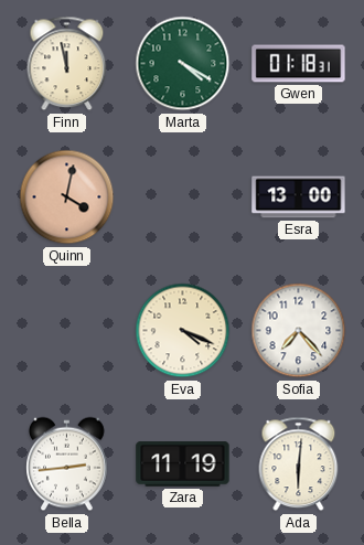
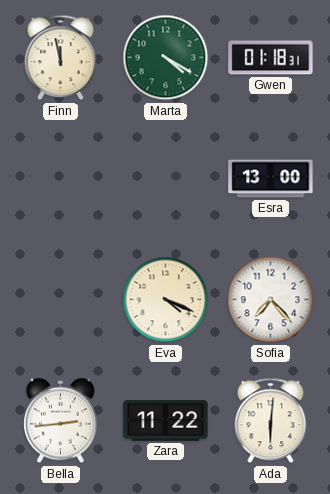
Quinn: 4:02 -> none
Zara: 11:19 -> 11:22
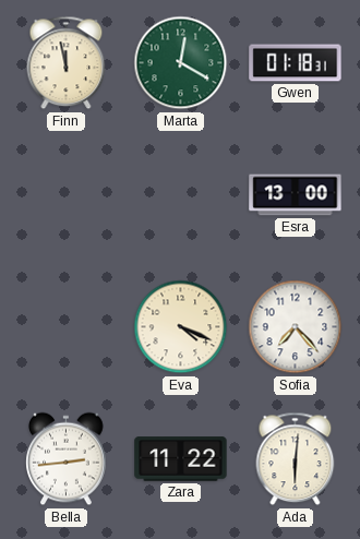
Marta: 4:20 -> 12:20
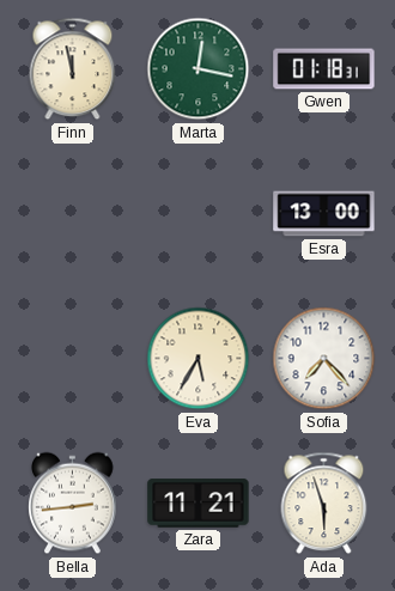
Marta: 12:20 -> 12:17
Eva: 4:19 -> 5:35
Zara: 11:22 -> 11:21
Ada: 6:01 -> 5:57
